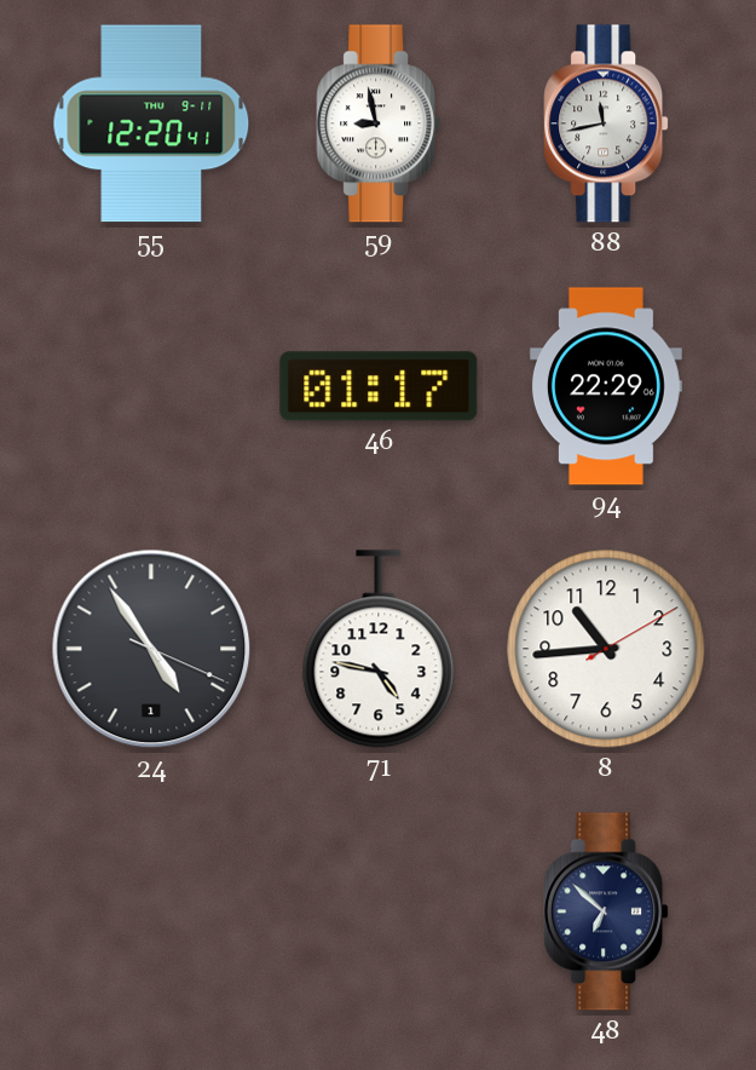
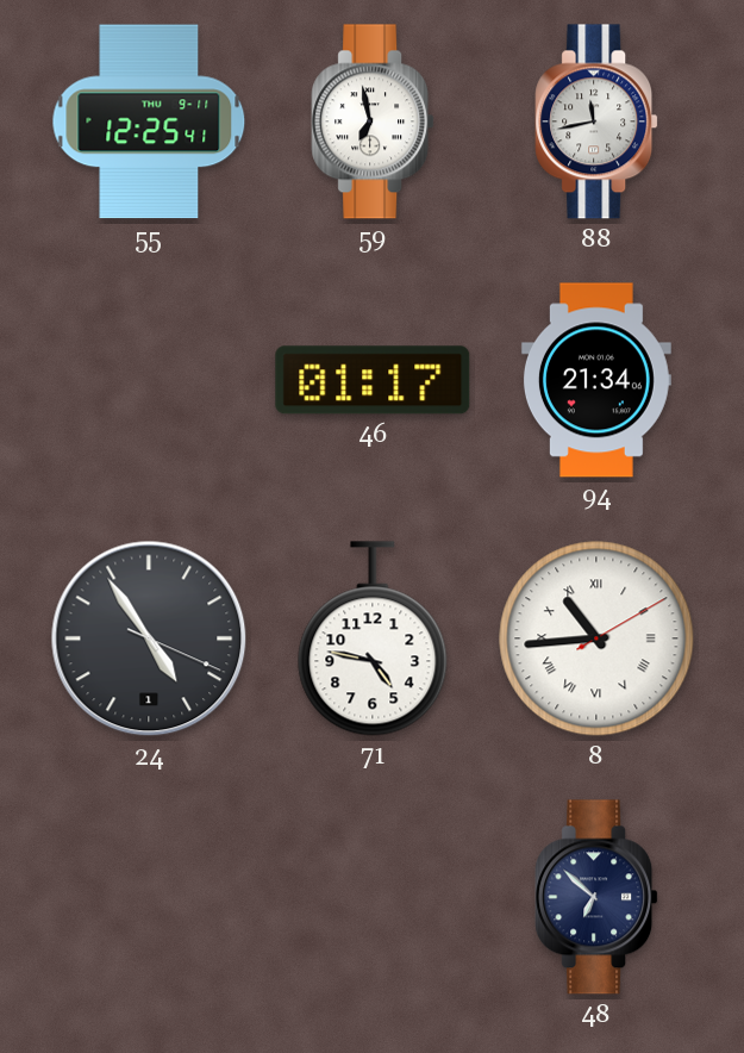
55: 12:20 -> 12:25
59: 8:58 -> 6:58
94: 22:29 -> 21:34
8 numerals: Arabic -> Roman
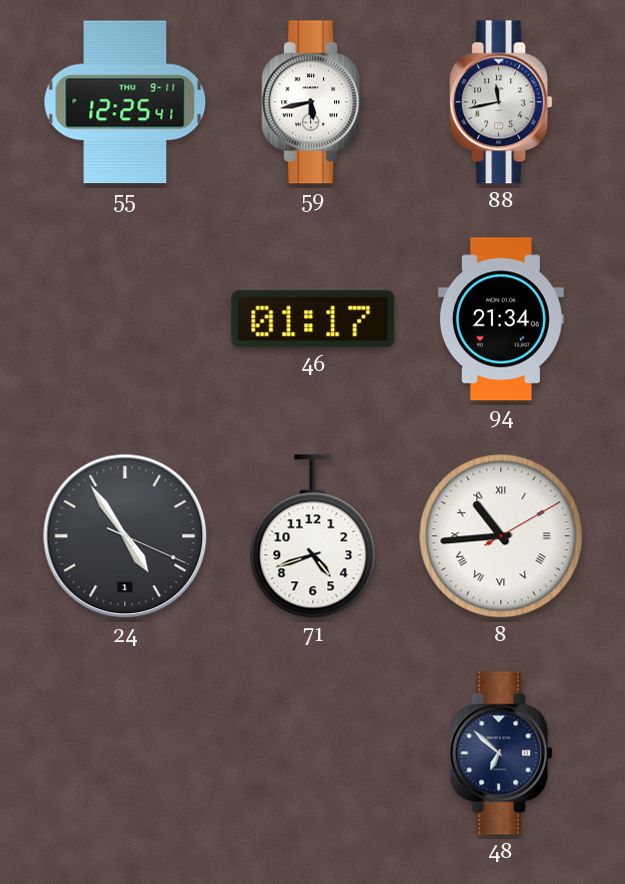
59: 6:58 -> 5:43
71: 4:47 -> 4:42
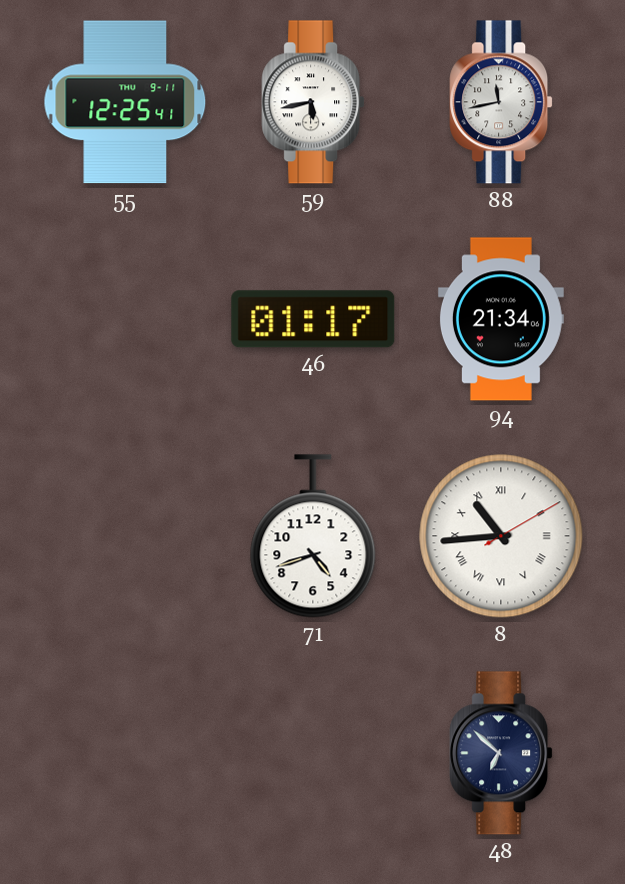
24: 4:54 -> none
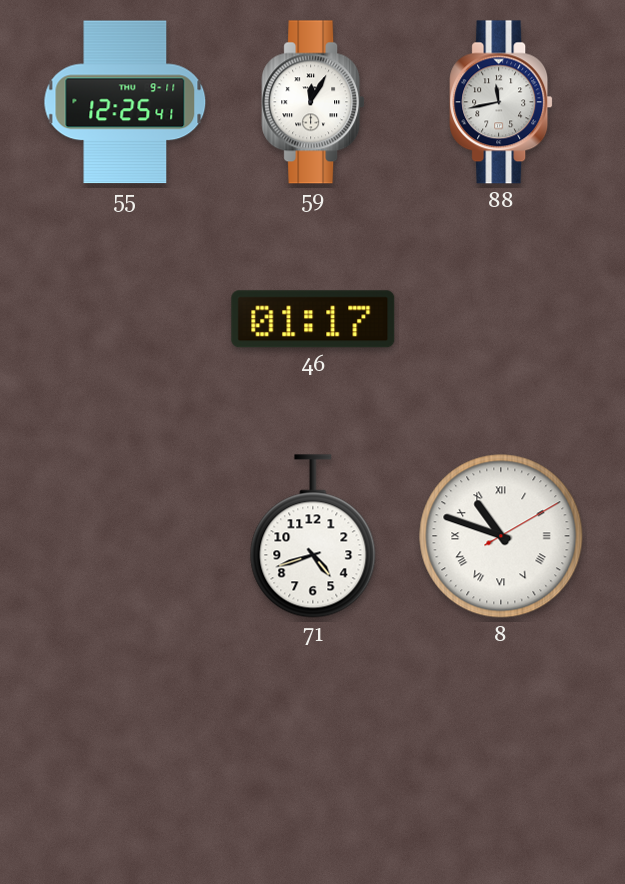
59: 5:43 -> 12:05
94: 21:34 -> none
8: 10:44 -> 10:48
48: 6:52 -> none
